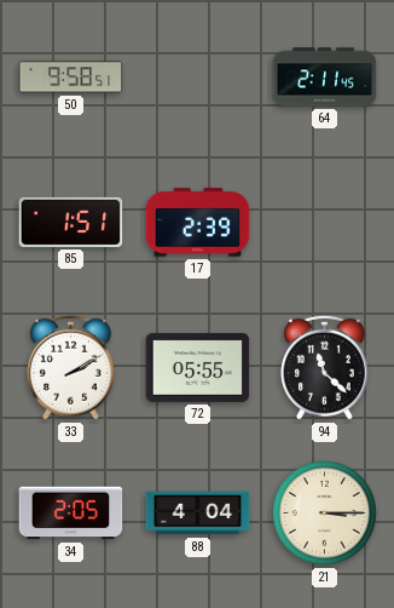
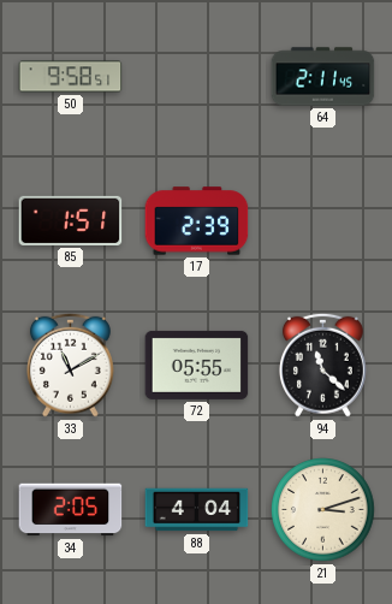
33: 2:10 -> 11:10
21: 3:15 -> 3:12
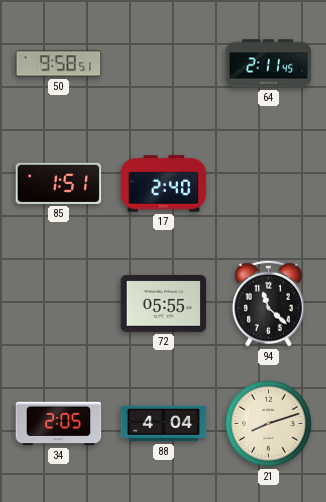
17: 2:39 -> 2:40
33: 11:10 -> none
21: 3:12 -> 8:12
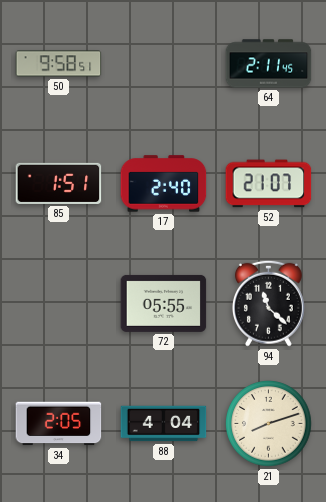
52: none -> 21:07
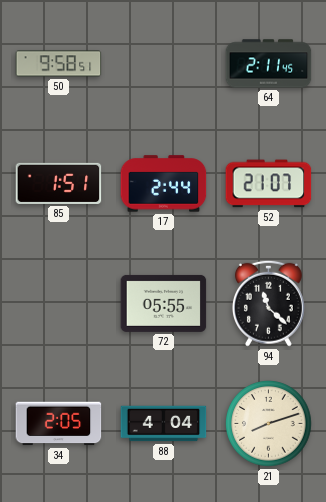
17: 2:40 -> 2:44
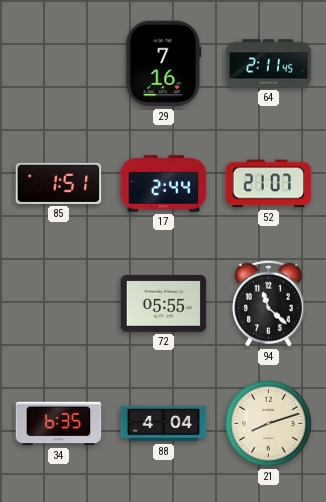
50: 9:58 -> none
29: none -> 7:16
34: 2:05 -> 6:35
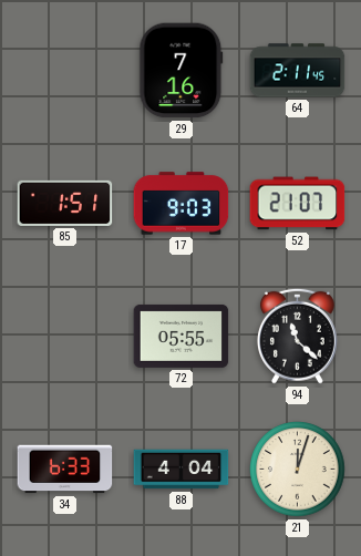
17: 2:44 -> 9:03
34: 6:35 -> 6:33
21: 8:12 -> 12:03
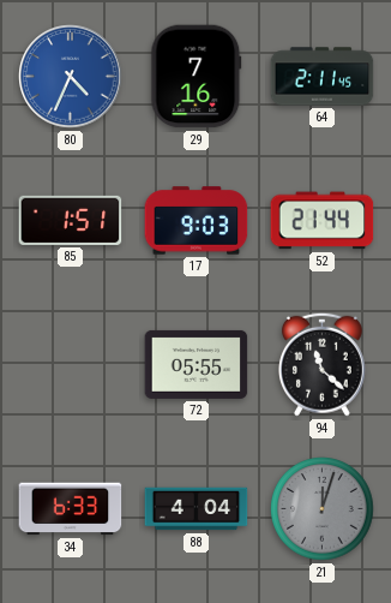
80: none -> 4:34
52: 21:07 -> 21:44
21 dial: cream -> grey
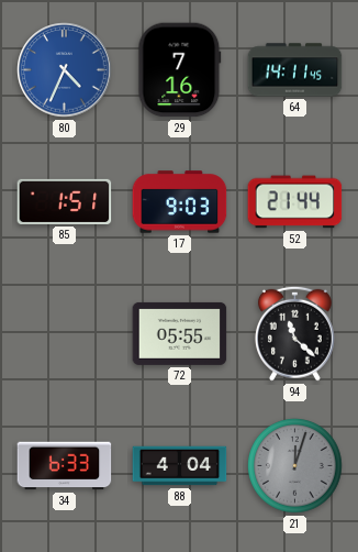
64: 2:11 -> 14:11
